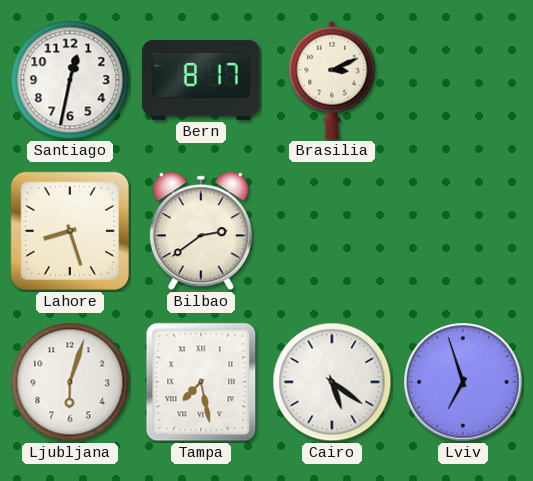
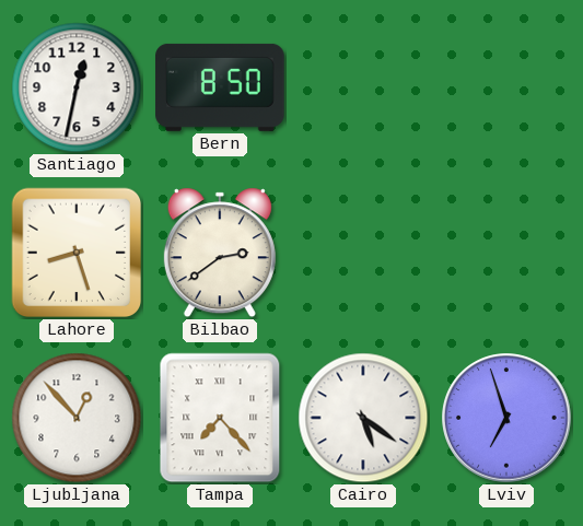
Bern: 8:17 -> 8:50
Brasilia: 3:11 -> none
Ljubljana: 6:03 -> 12:53
Tampa: 7:28 -> 7:23
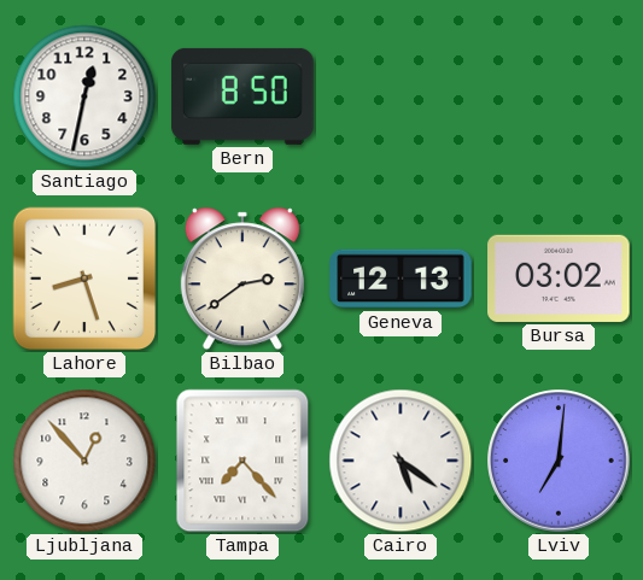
Geneva: none -> 12:13
Bursa: none -> 03:02
Lviv: 6:57 -> 7:01
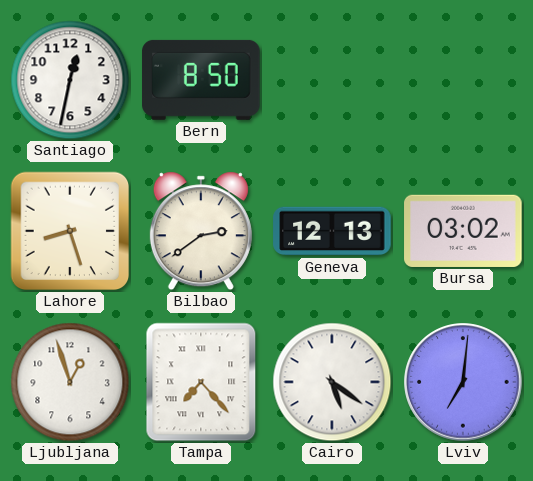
Ljubljana: 12:53 -> 12:57
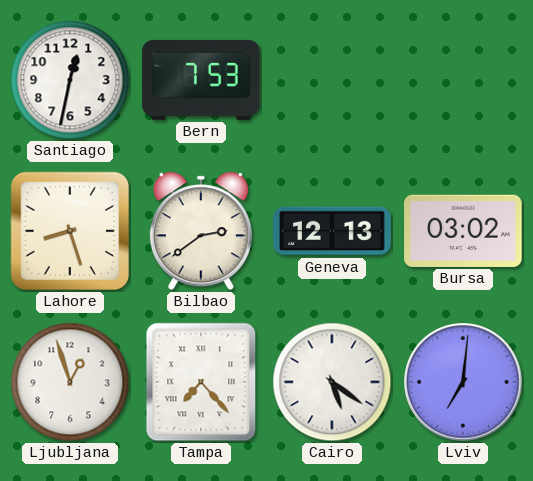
Bern: 8:50 -> 7:53
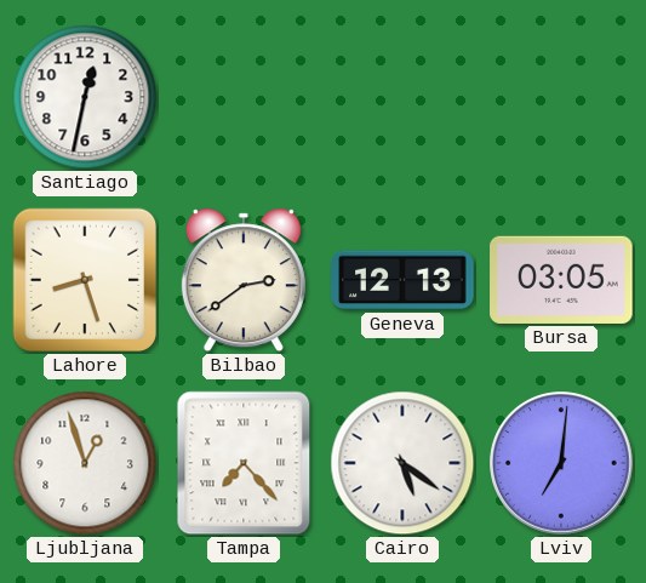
Bern: 7:53 -> none
Bursa: 03:02 -> 03:05
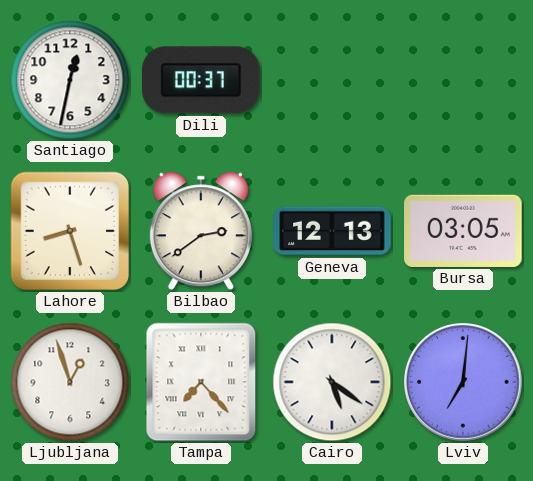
Dili: none -> 00:37
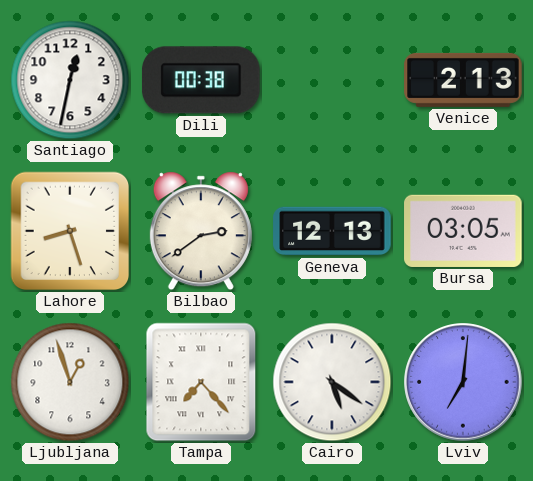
Dili: 00:37 -> 00:38
Venice: none -> 2:13
